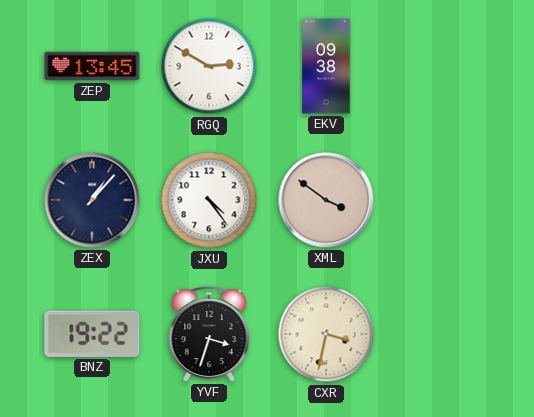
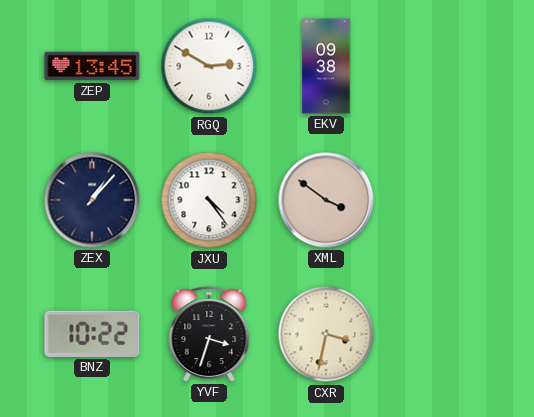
BNZ: 19:22 -> 10:22
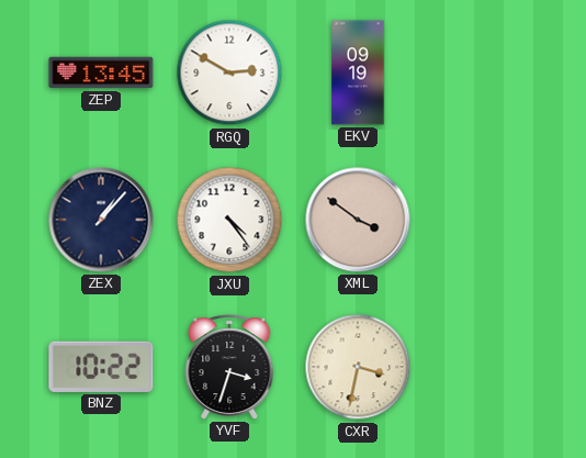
EKV: 09:38 -> 09:19
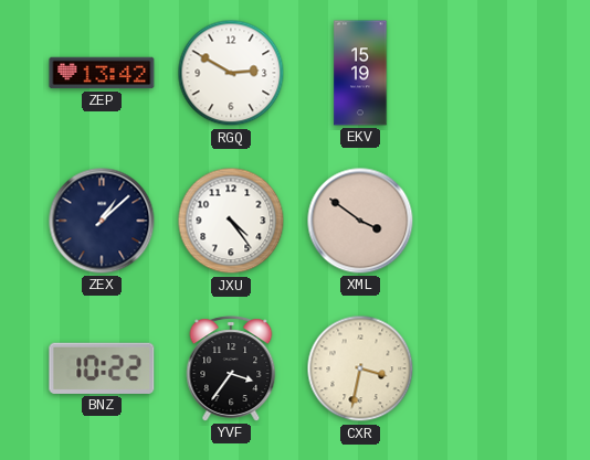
ZEP: 13:45 -> 13:42
EKV: 09:19 -> 15:19
ZEX: 1:07 -> 1:08
YVF: 3:33 -> 3:36
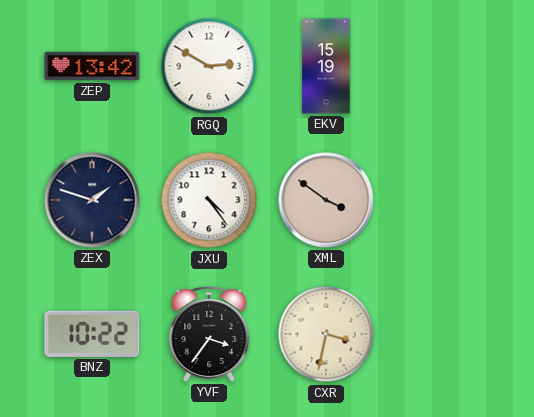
ZEX: 1:08 -> 1:48
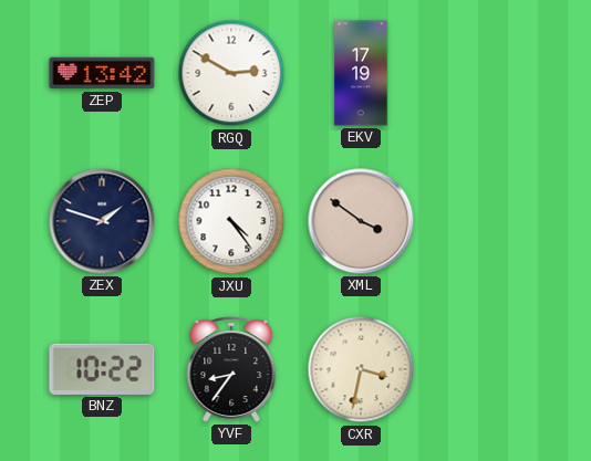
EKV: 15:19 -> 17:19
YVF: 3:36 -> 8:36
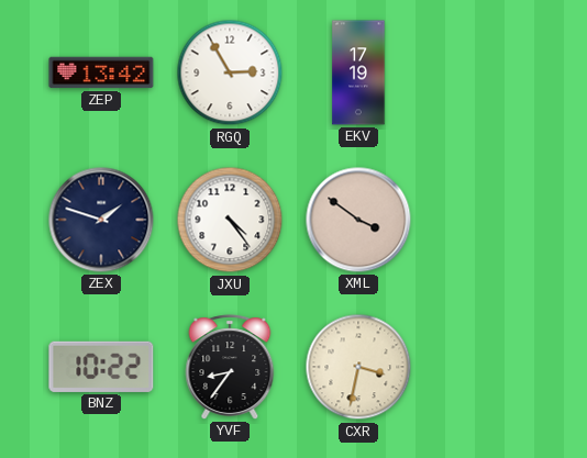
RGQ: 2:50 -> 2:55
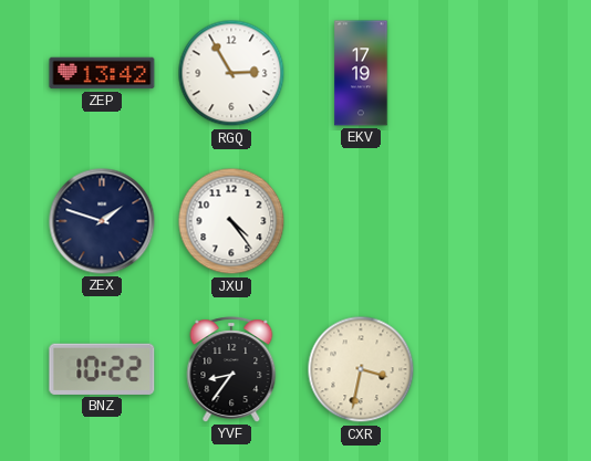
XML: 3:51 -> none
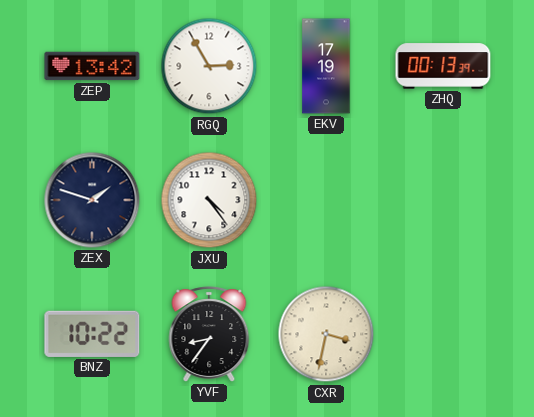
ZHQ: none -> 00:13
